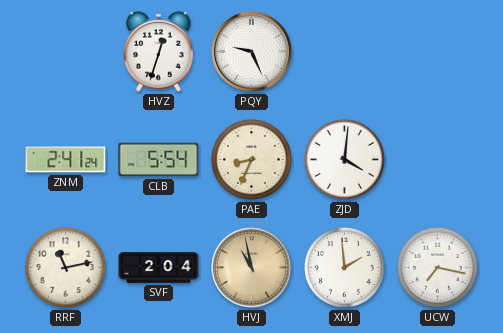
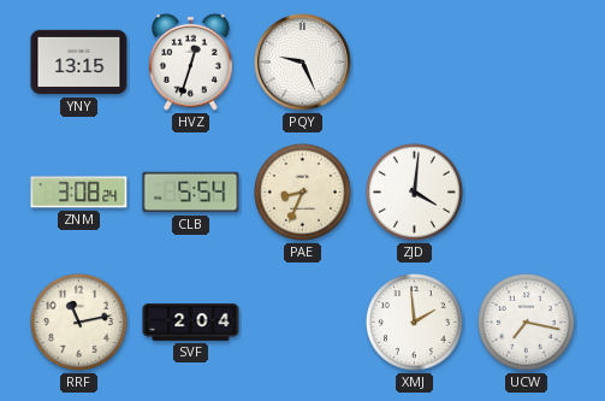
YNY: none -> 13:15
ZNM: 2:41 -> 3:08
HVJ: 10:58 -> none
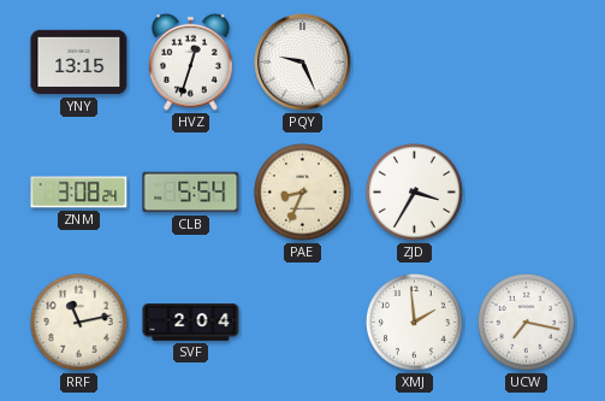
ZJD: 4:01 -> 3:35
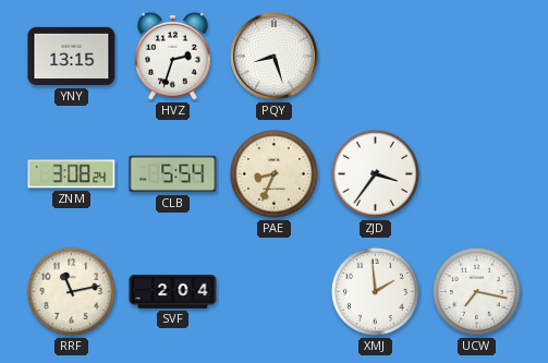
HVZ: 12:33 -> 2:33
PQY: 9:26 -> 8:27
ZJD: 3:35 -> 3:36
